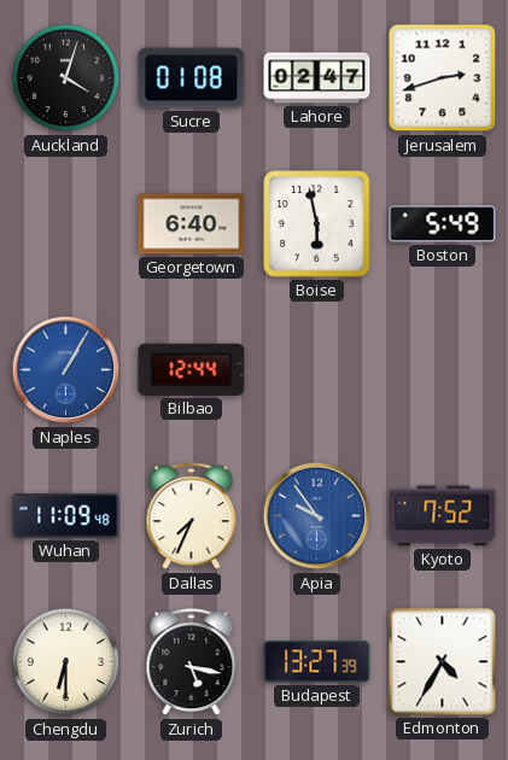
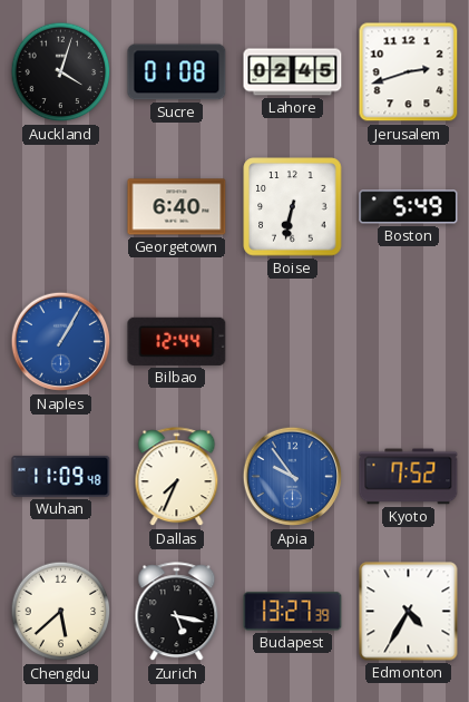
Lahore: 02:47 -> 02:45
Boise: 5:58 -> 6:32
Chengdu: 6:30 -> 5:38
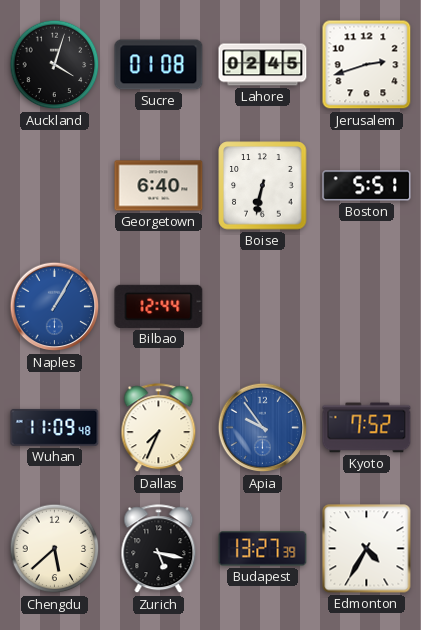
Boston: 5:49 -> 5:51
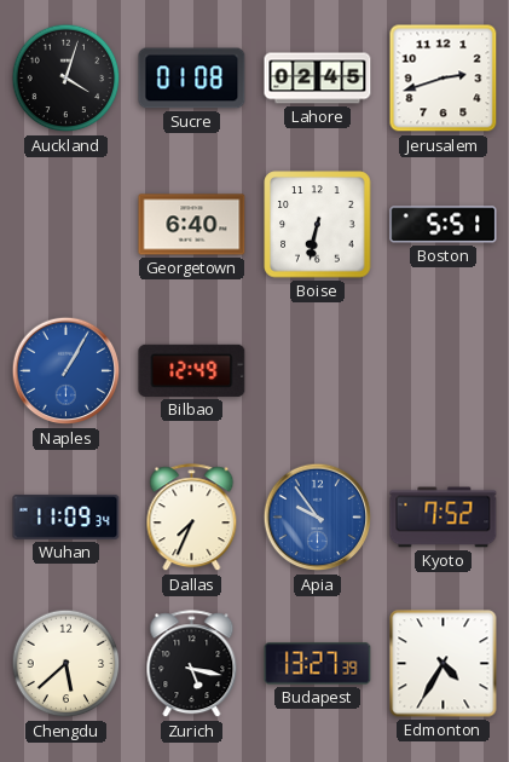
Bilbao: 12:44 -> 12:49
Wuhan: 11:09:48 -> 11:09:34
